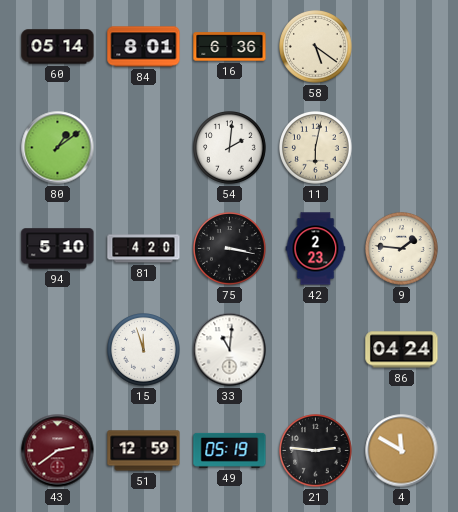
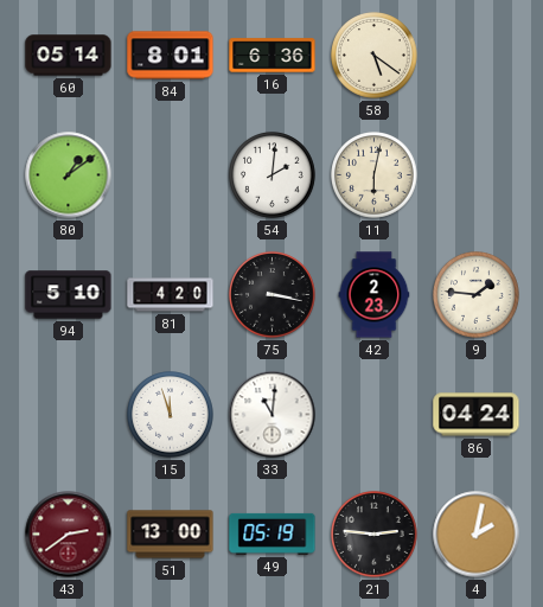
51: 12:59 -> 13:00
4: 11:50 -> 2:02
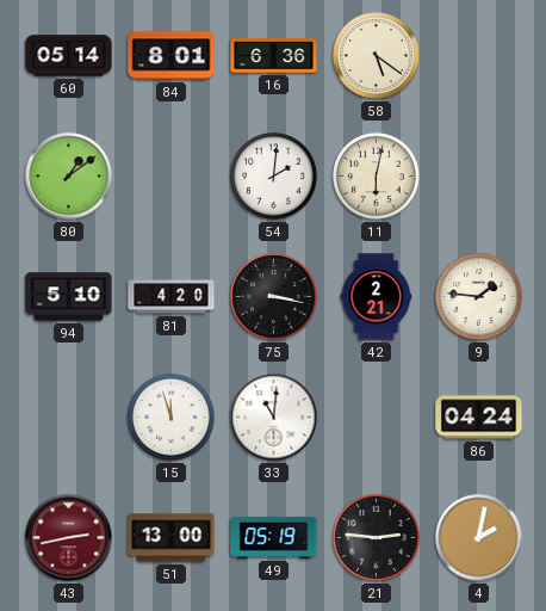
42: 2:23 -> 2:21
43: 2:39 -> 2:43
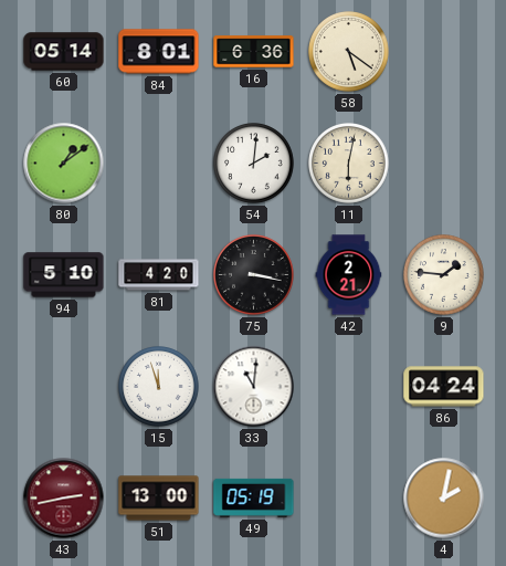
21: 2:46 -> none
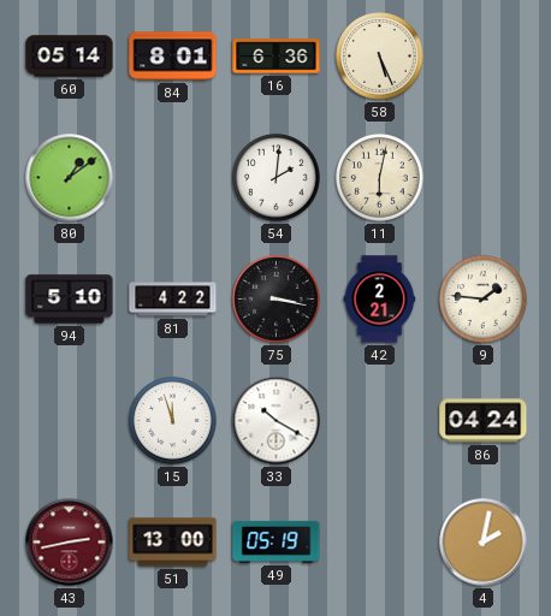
58: 5:21 -> 5:26
81: 4:20 -> 4:22
33: 11:01 -> 10:20
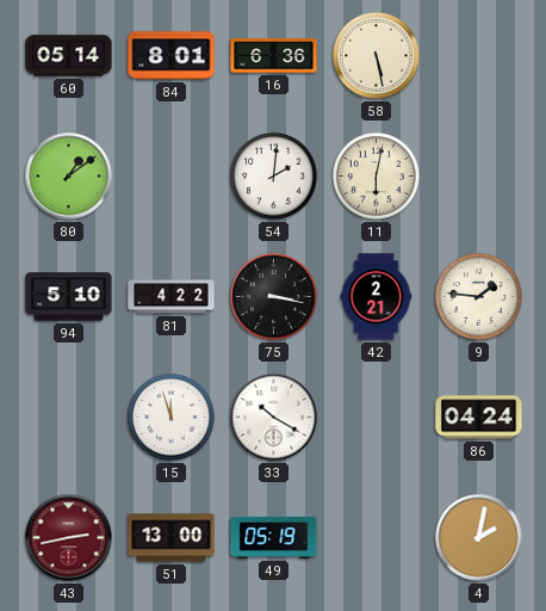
58: 5:26 -> 5:28
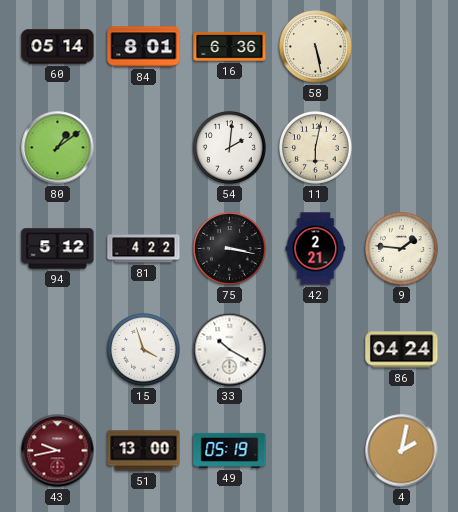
94: 5:10 -> 5:12
15: 11:57 -> 3:57
43: 2:43 -> 9:43
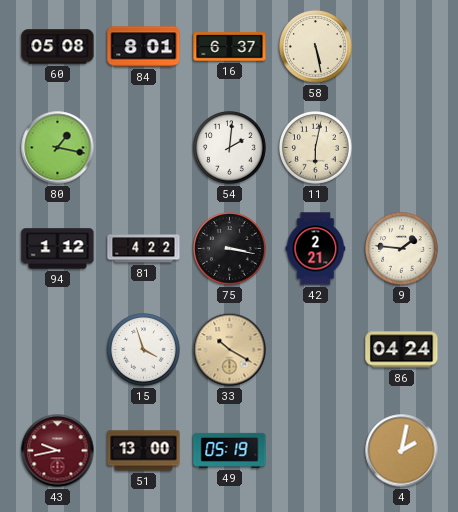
60: 05:14 -> 05:08
16: 6:36 -> 6:37
80: 1:09 -> 1:17
94: 5:12 -> 1:12
33 dial: white -> champagne
